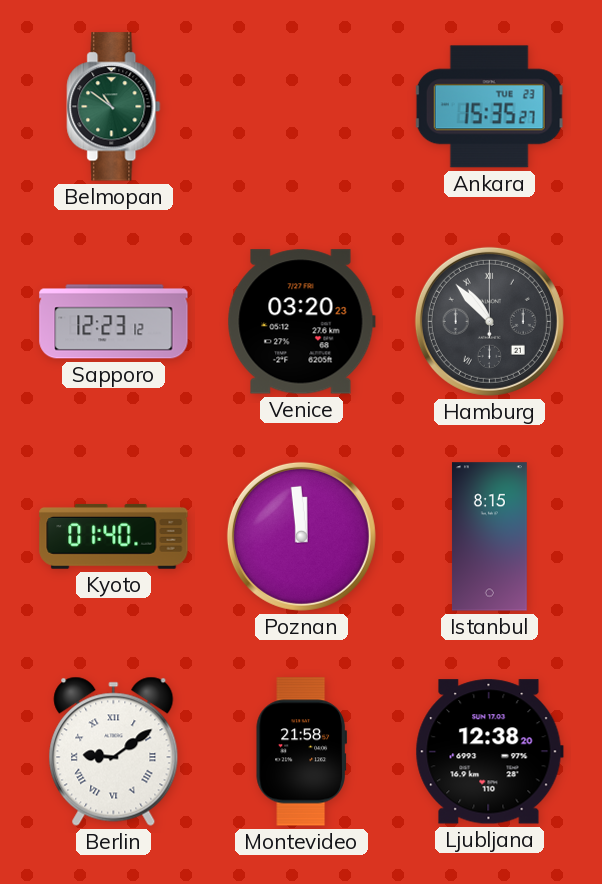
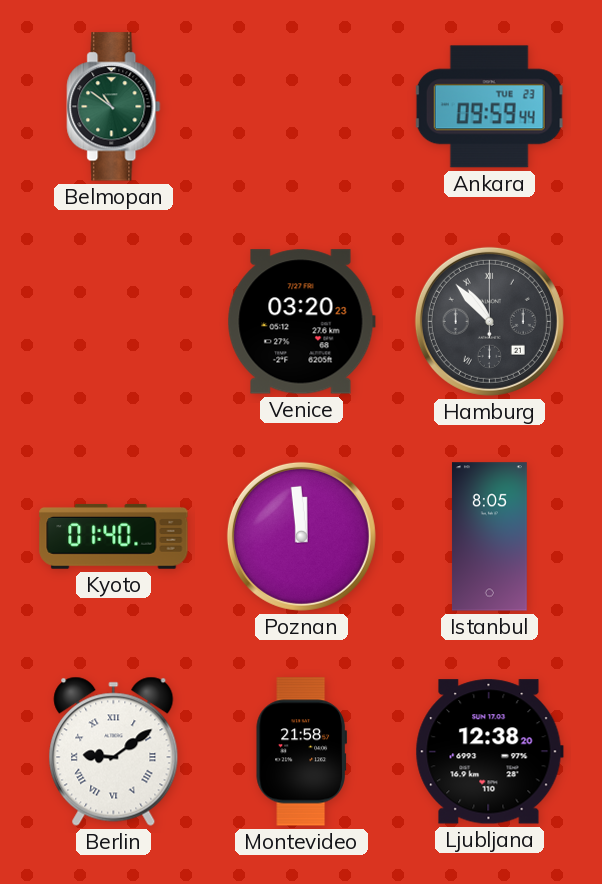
Ankara: 15:35 -> 09:59
Sapporo: 12:23 -> none
Istanbul: 8:15 -> 8:05
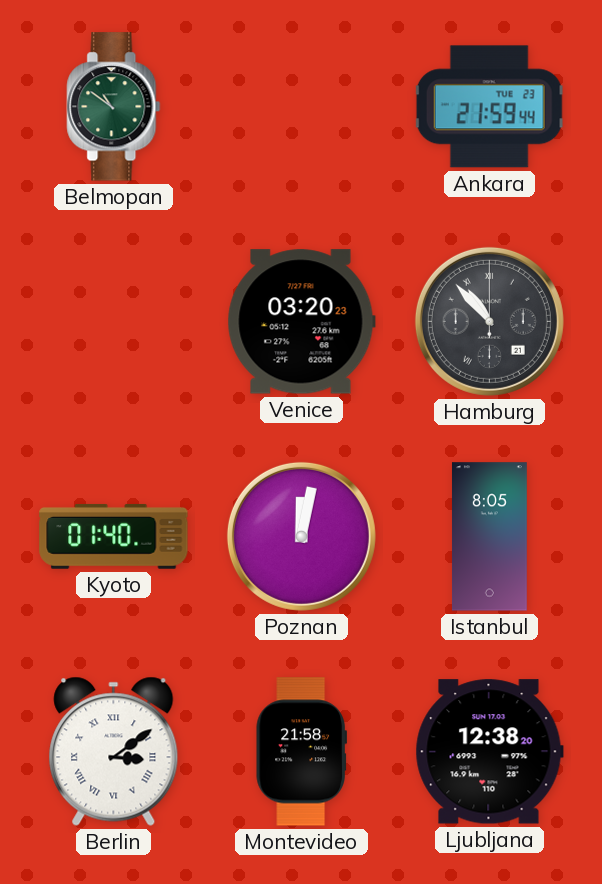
Ankara: 09:59 -> 21:59
Poznan: 11:59 -> 12:02
Berlin: 9:09 -> 3:09
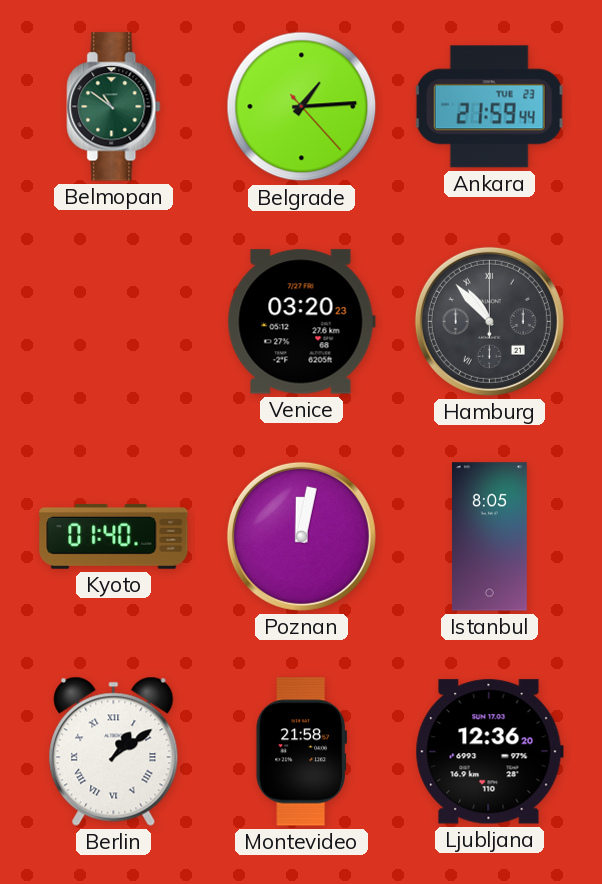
Belgrade: none -> 1:14
Berlin: 3:09 -> 1:09
Ljubljana: 12:38 -> 12:36
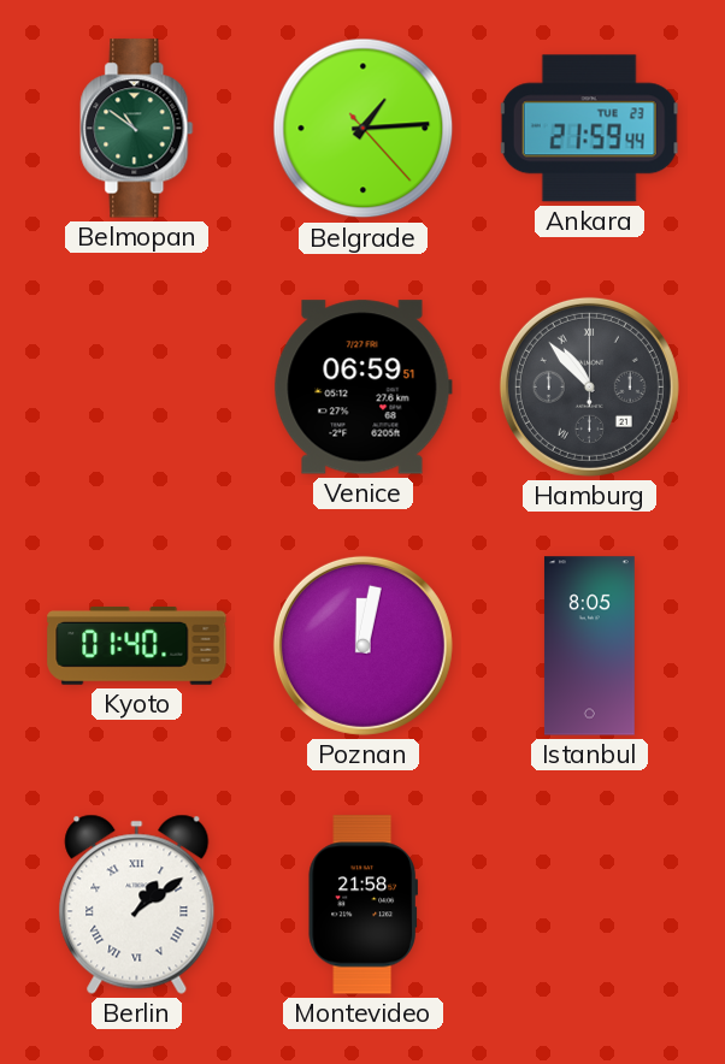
Venice: 03:20 -> 06:59
Ljubljana: 12:36 -> none
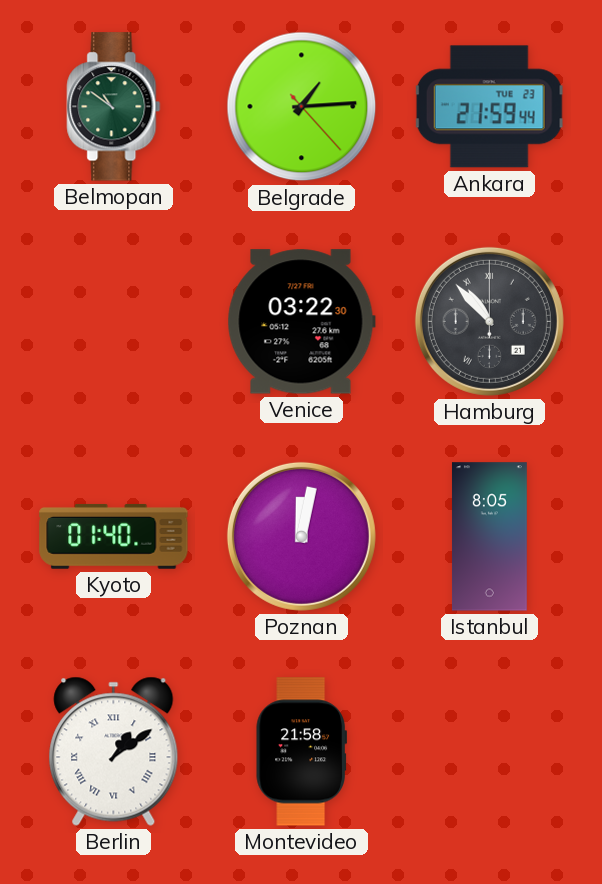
Venice: 06:59 -> 03:22
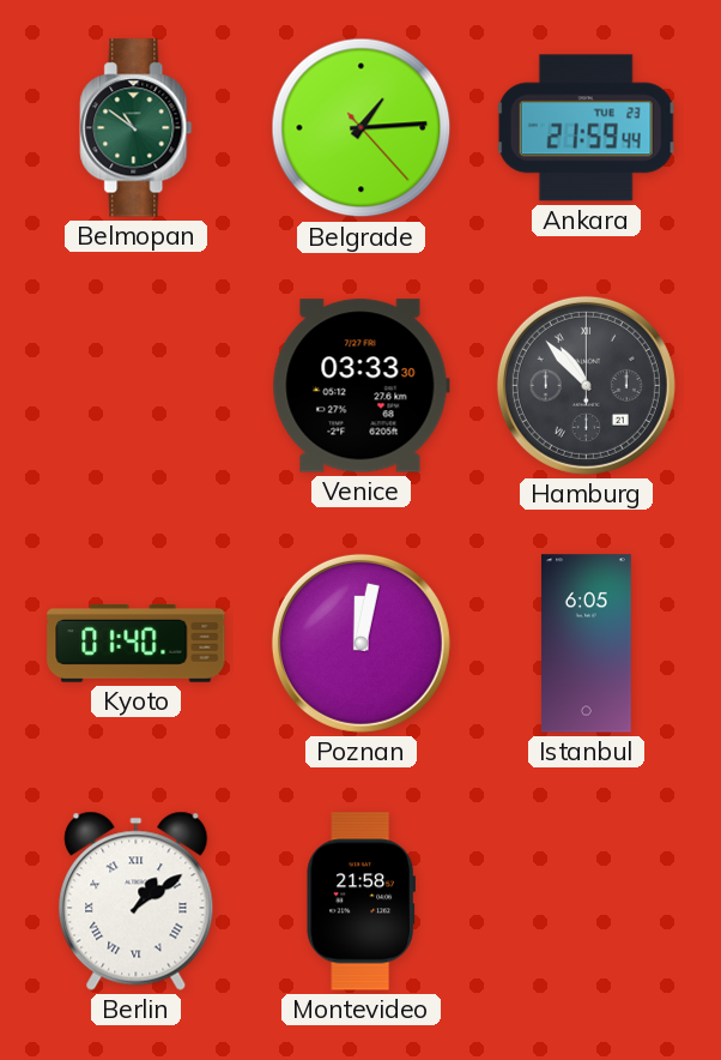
Venice: 03:22 -> 03:33
Istanbul: 8:05 -> 6:05
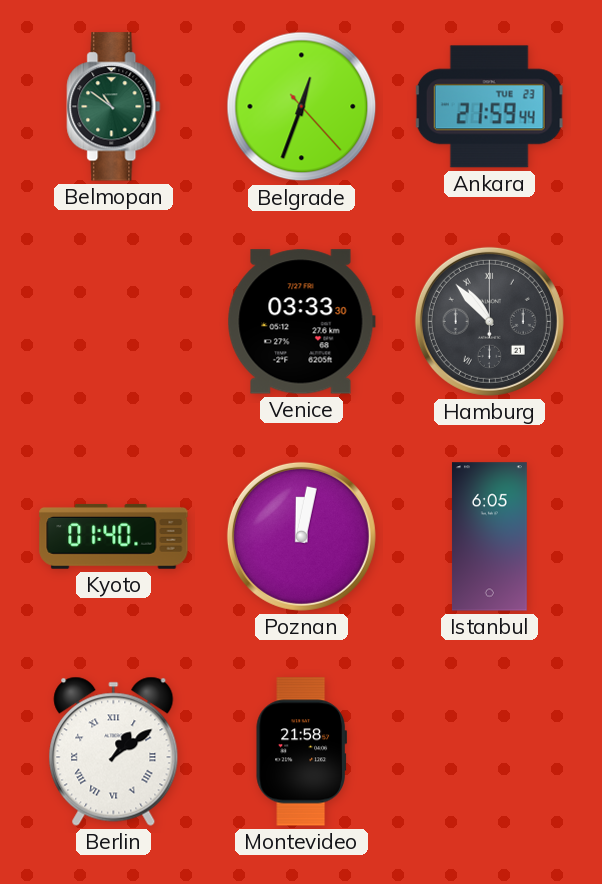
Belgrade: 1:14 -> 12:33
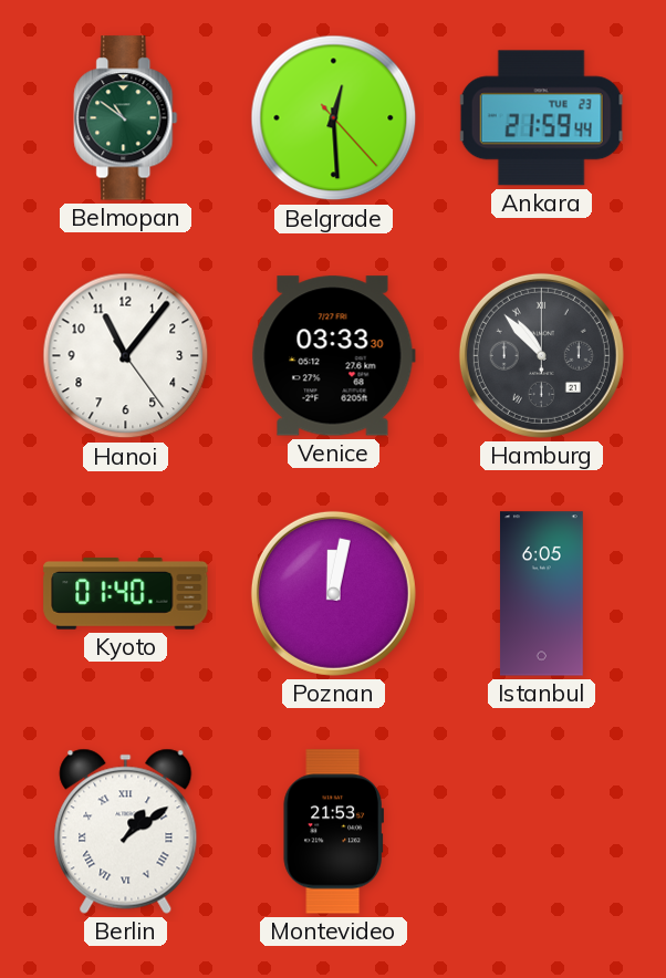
Belgrade: 12:33 -> 12:29
Hanoi: none -> 11:06
Montevideo: 21:58 -> 21:53
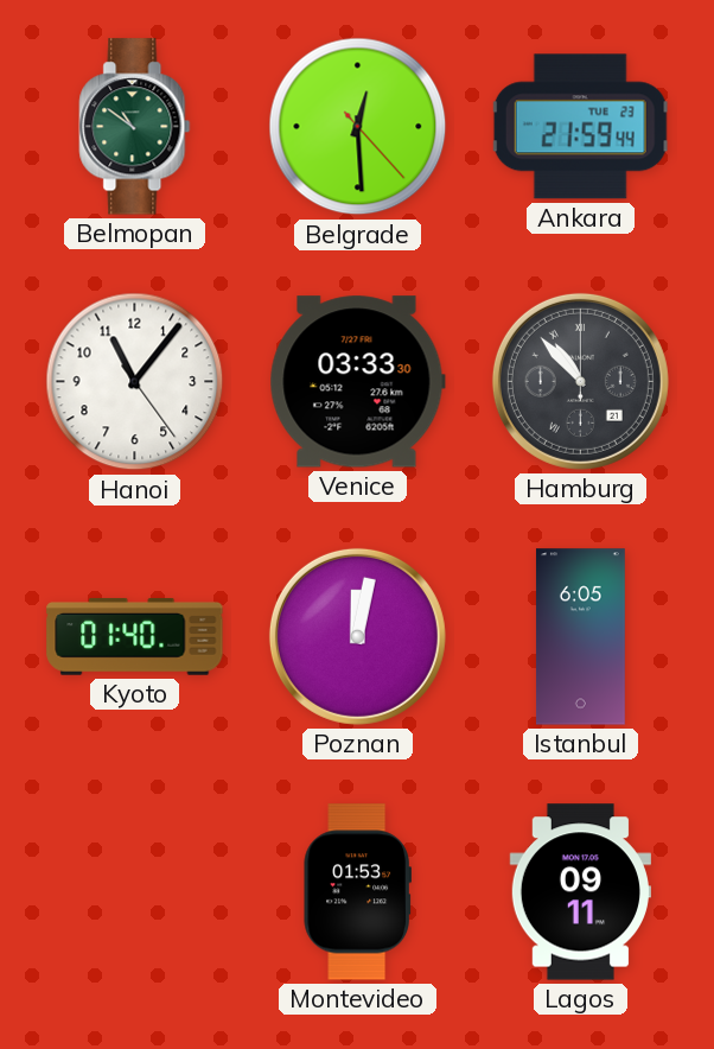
Berlin: 1:09 -> none
Montevideo: 21:53 -> 01:53
Lagos: none -> 09:11
